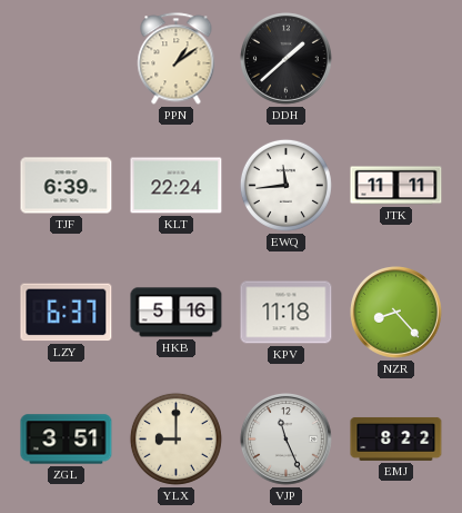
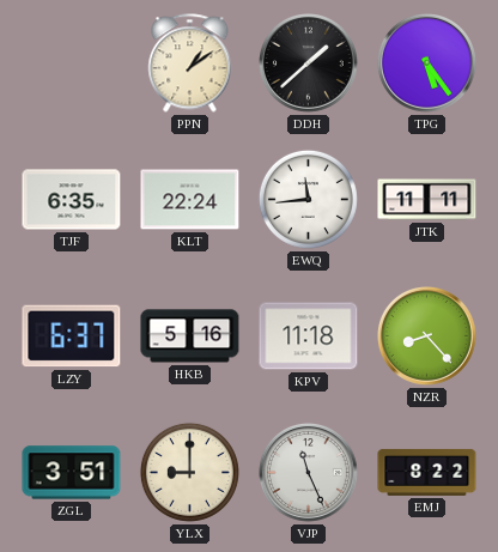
TPG: none -> 5:24
TJF: 6:39 -> 6:35
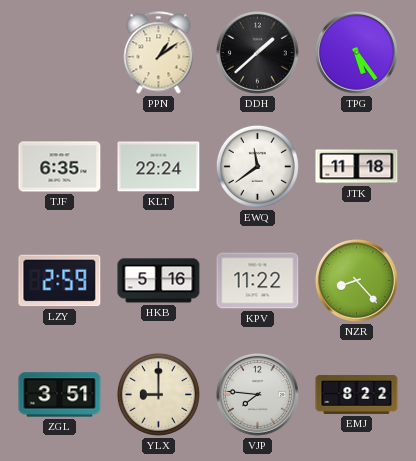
EWQ: 11:44 -> 11:39
JTK: 11:11 -> 11:18
LZY: 6:37 -> 2:59
KPV: 11:18 -> 11:22
VJP: 11:26 -> 7:46
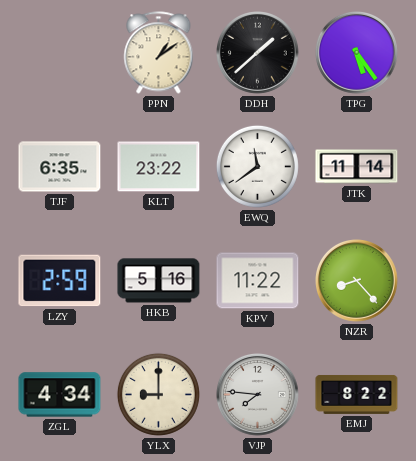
KLT: 22:24 -> 23:22
JTK: 11:18 -> 11:14
ZGL: 3:51 -> 4:34
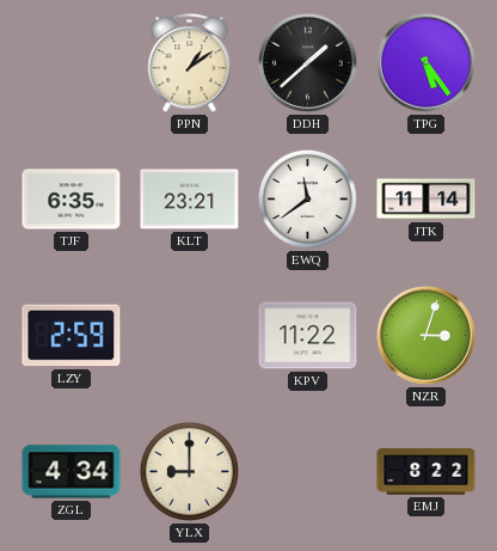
KLT: 23:22 -> 23:21
HKB: 5:16 -> none
NZR: 8:23 -> 3:03
VJP: 7:46 -> none
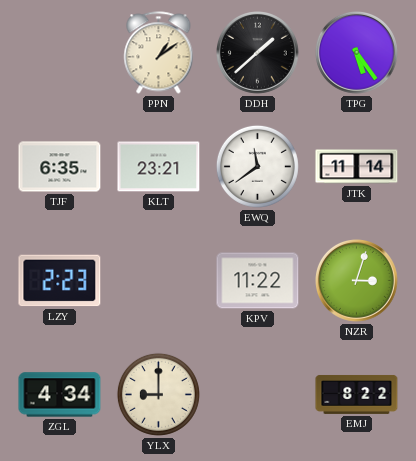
LZY: 2:59 -> 2:23
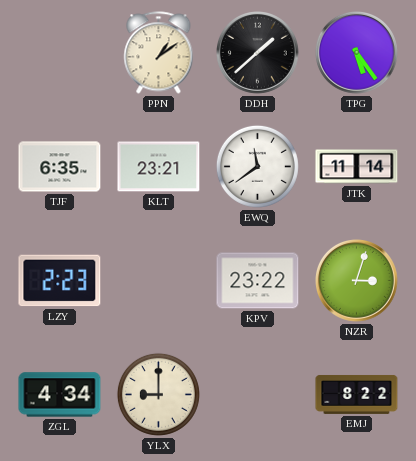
KPV: 11:22 -> 23:22
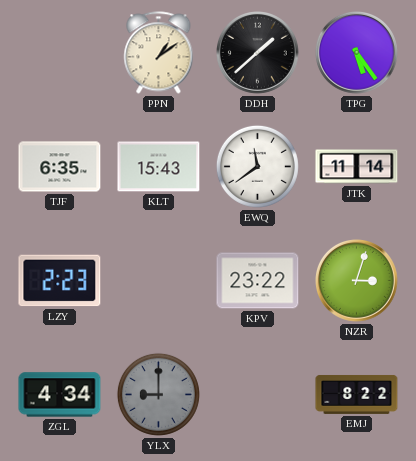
KLT: 23:21 -> 15:43
YLX dial: cream -> grey
